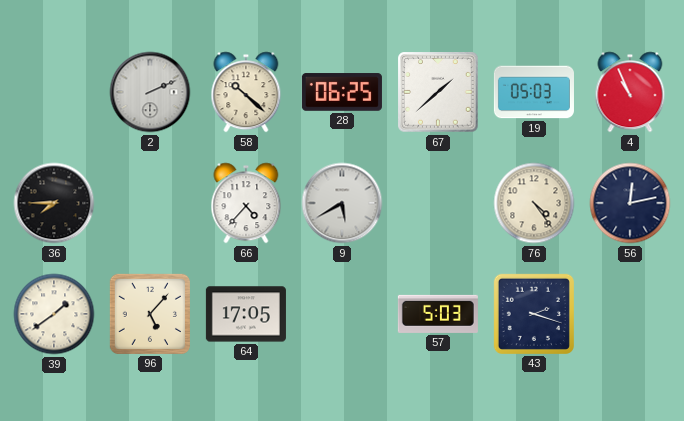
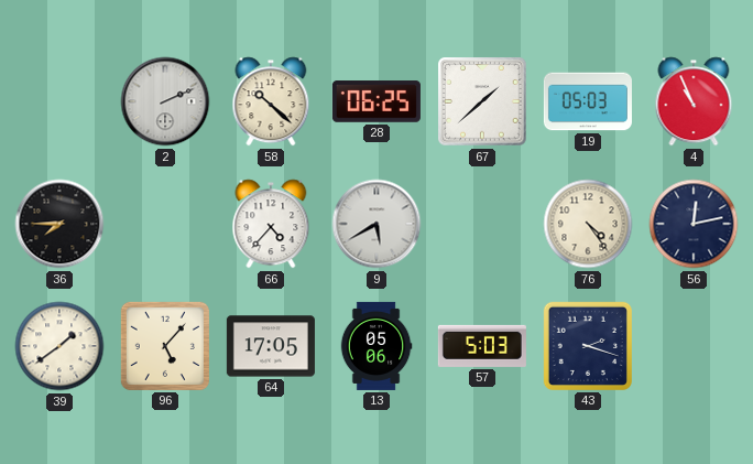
13: none -> 05:06
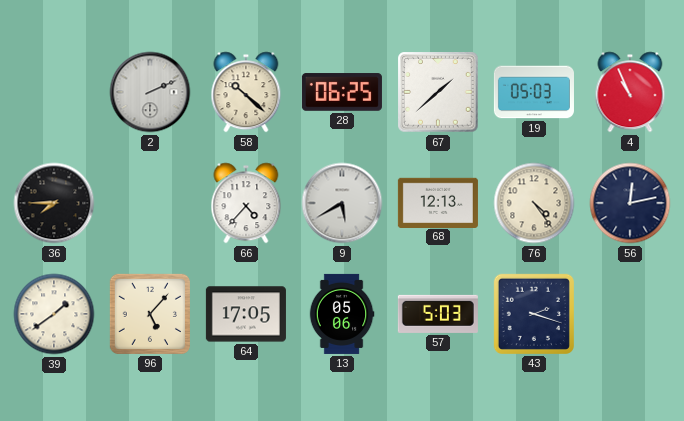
68: none -> 12:13
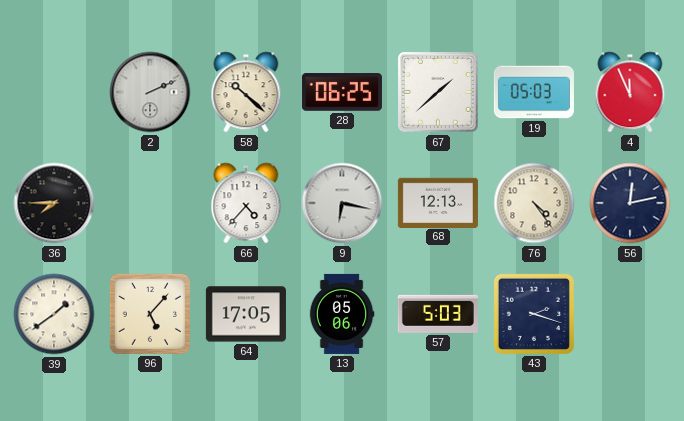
4: 10:56 -> 11:56
9: 5:40 -> 6:17
